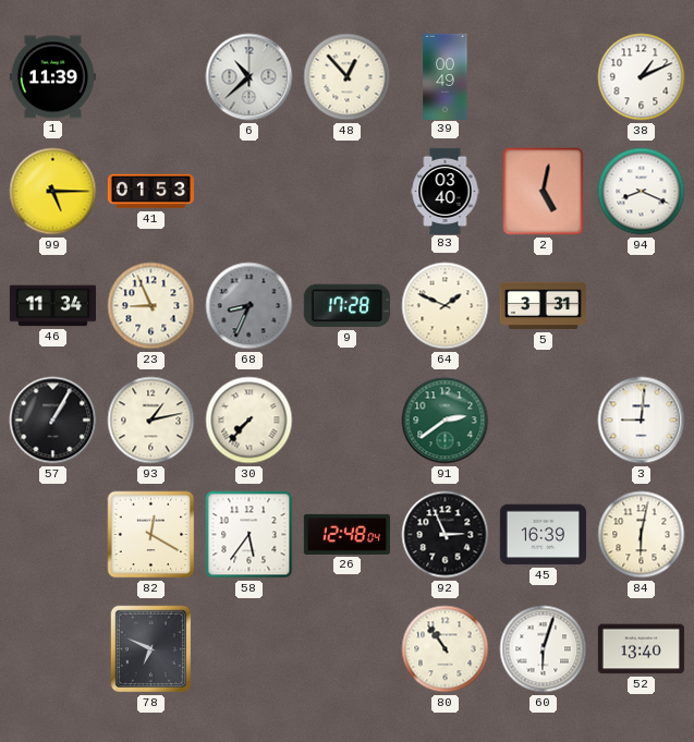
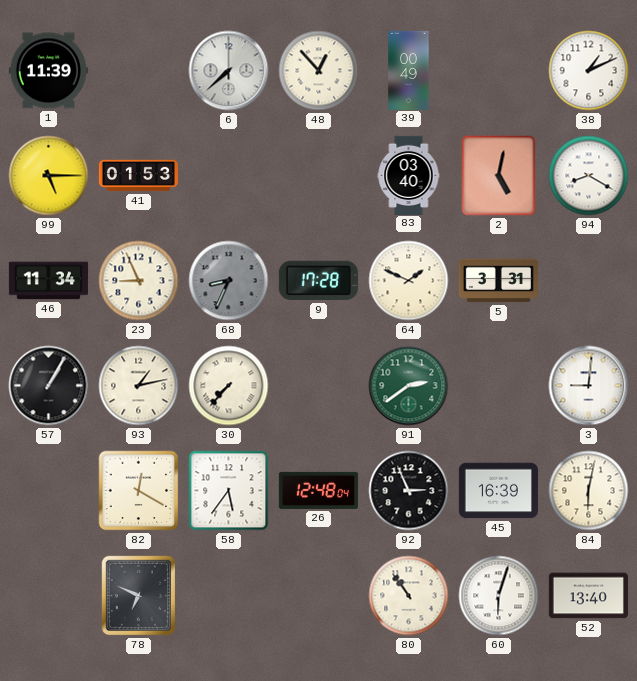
6: 10:38 -> 7:38
94: 8:19 -> 8:20
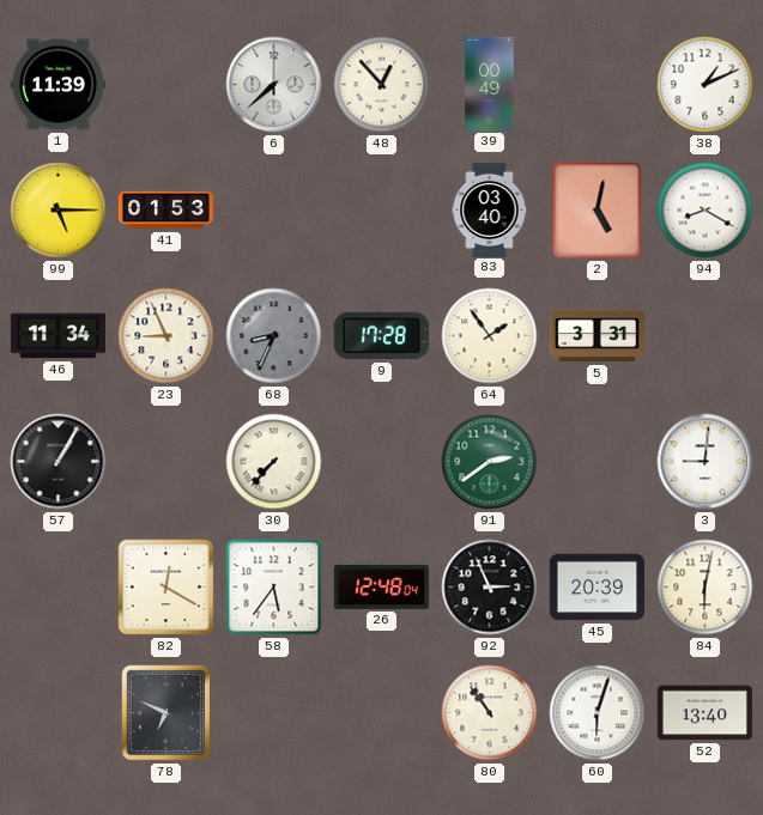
64: 1:49 -> 1:54
93: 1:13 -> none
45: 16:39 -> 20:39
